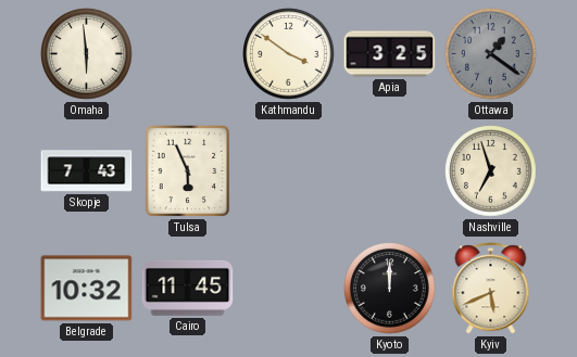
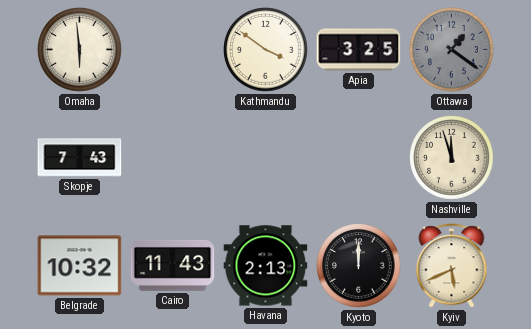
Tulsa: 5:56 -> none
Nashville: 6:57 -> 11:57
Cairo: 11:45 -> 11:43
Havana: none -> 2:13
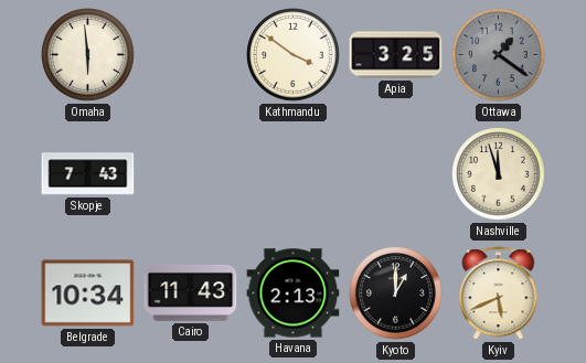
Belgrade: 10:32 -> 10:34
Kyoto: 12:00 -> 1:00
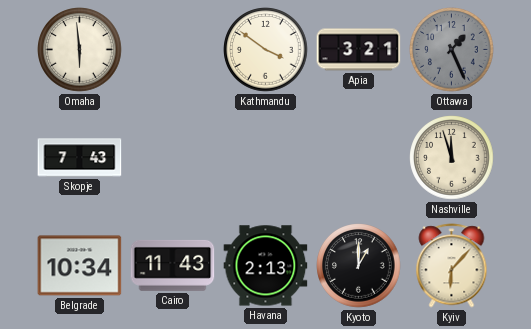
Apia: 3:25 -> 3:21
Ottawa: 1:21 -> 1:26
Kyiv: 5:41 -> 6:07
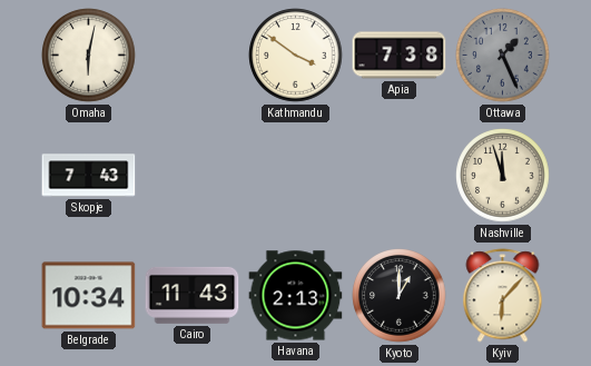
Omaha: 5:59 -> 6:02
Apia: 3:21 -> 7:38
